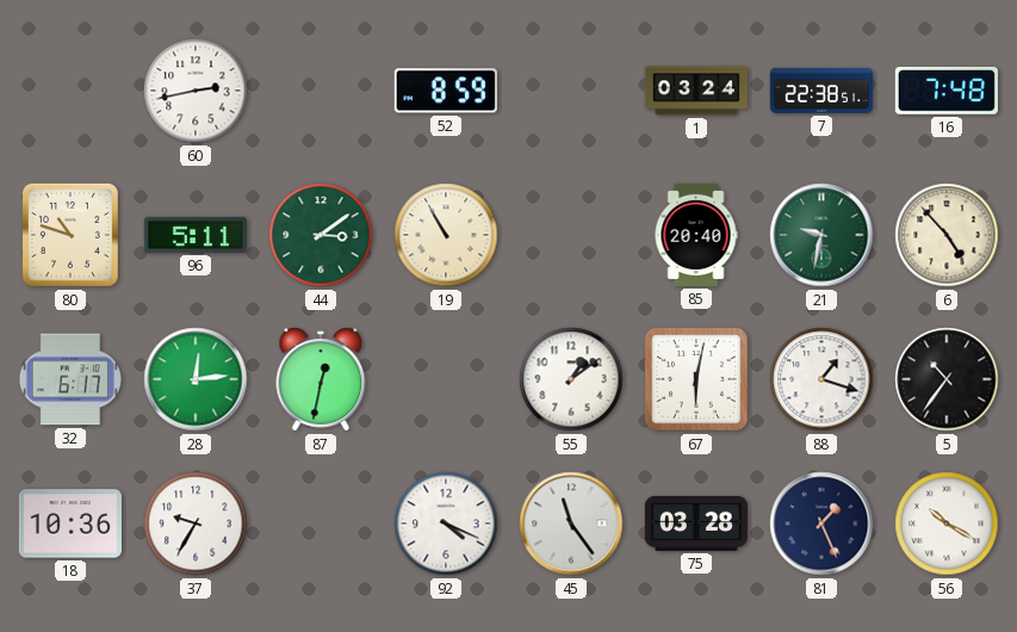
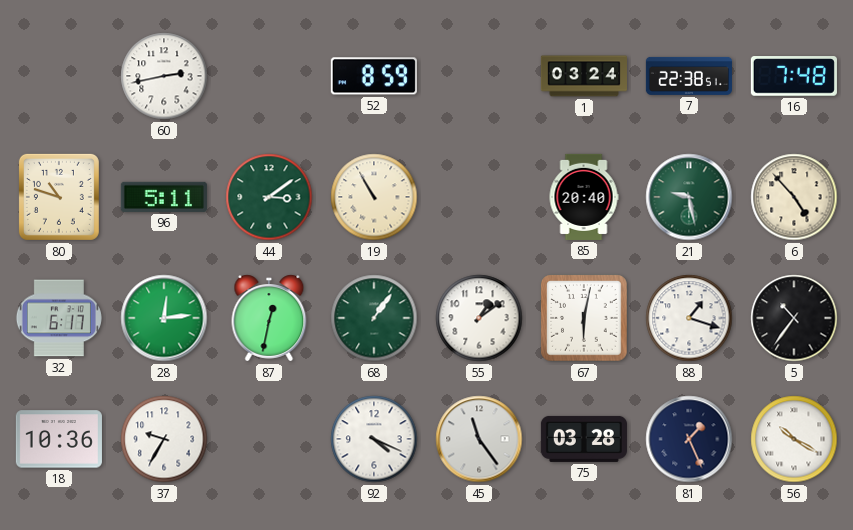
21: 9:32 -> 9:28
68: none -> 1:06
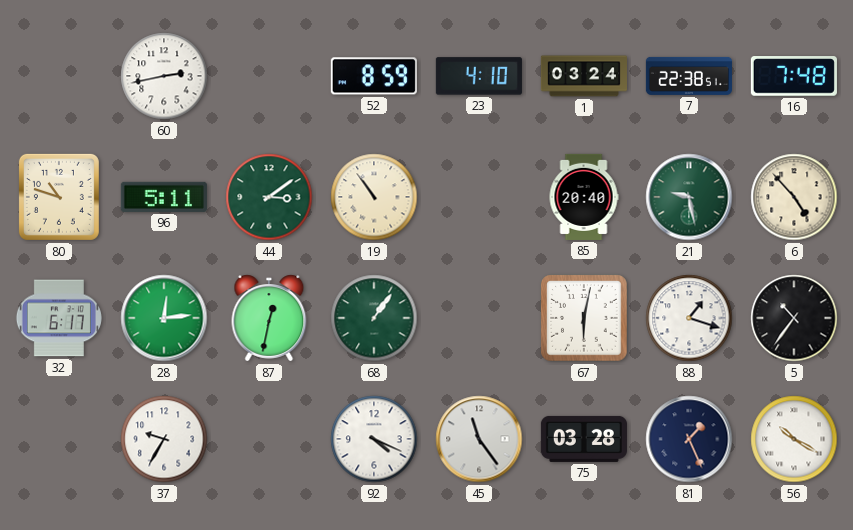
23: none -> 4:10
19: 10:55 -> 10:54
55: 1:09 -> none
18: 10:36 -> none
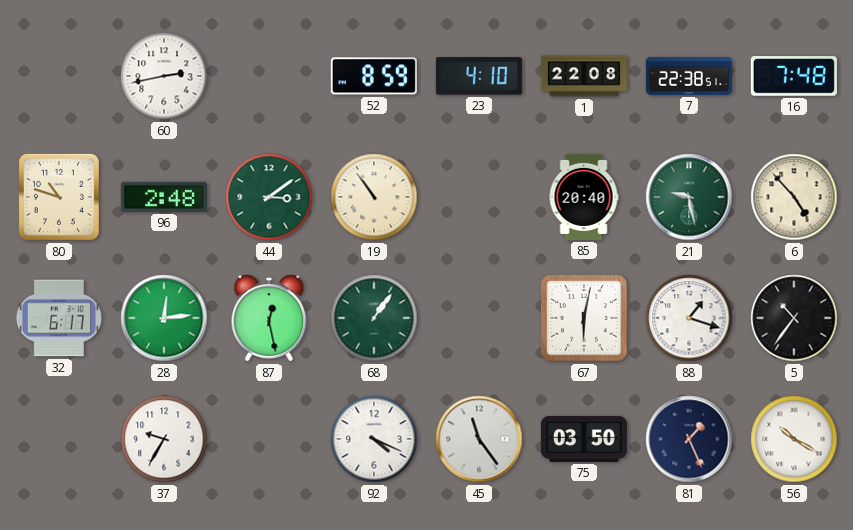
1: 03:24 -> 22:08
96: 5:11 -> 2:48
87: 12:32 -> 12:28
75: 03:28 -> 03:50
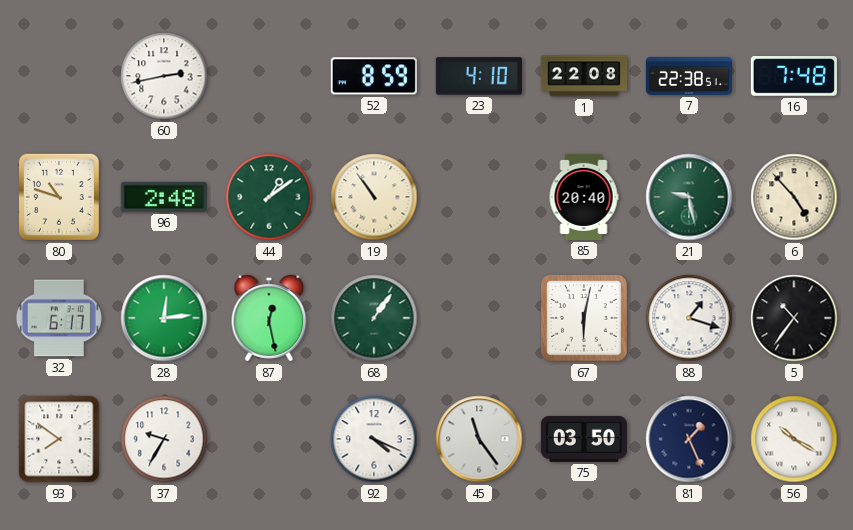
44: 3:09 -> 1:09
93: none -> 7:51
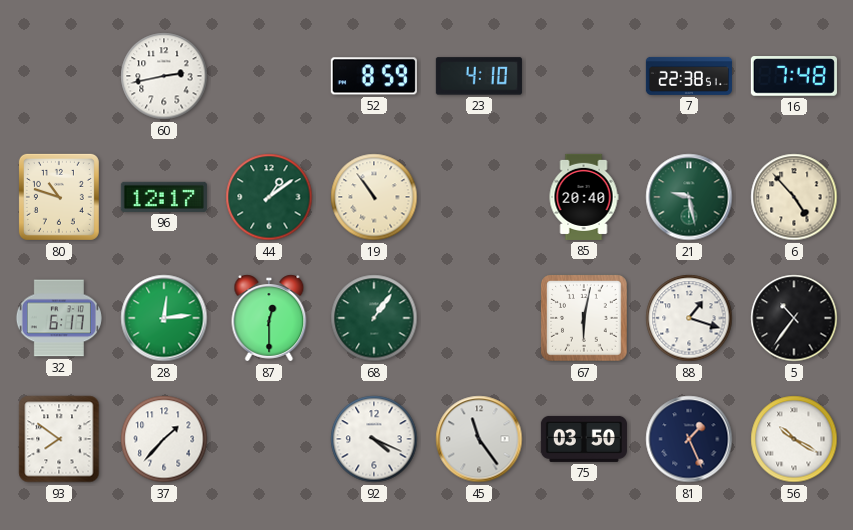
1: 22:08 -> none
96: 2:48 -> 12:17
87: 12:28 -> 12:30
37: 9:35 -> 1:37
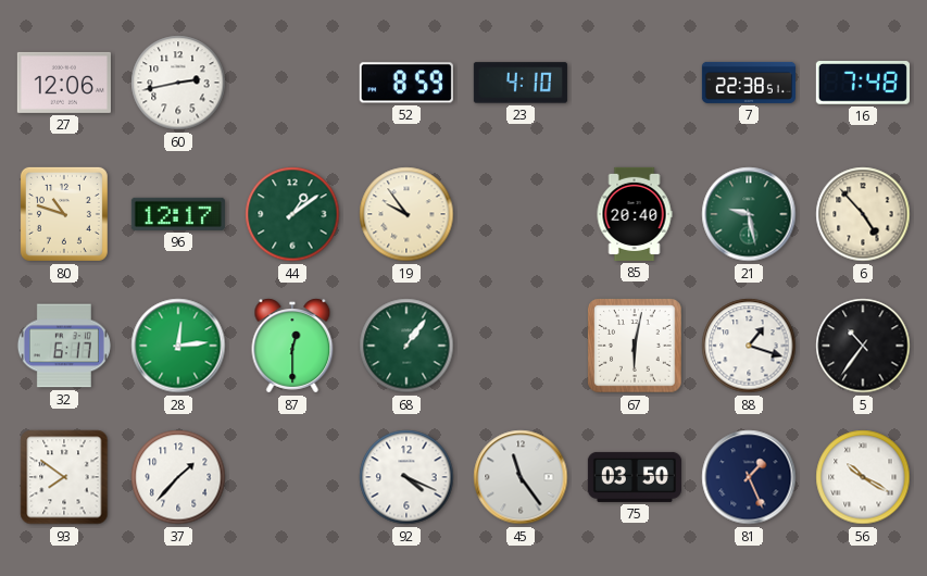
27: none -> 12:06
19: 10:54 -> 9:54
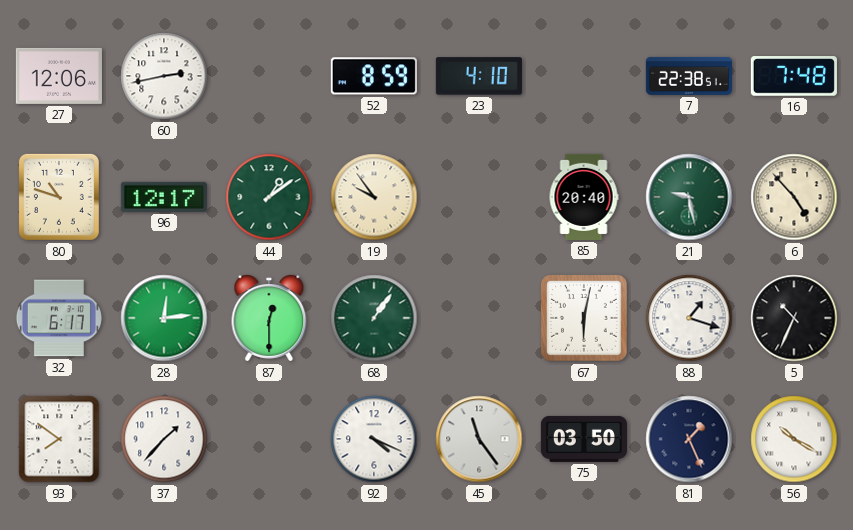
5: 10:36 -> 10:34
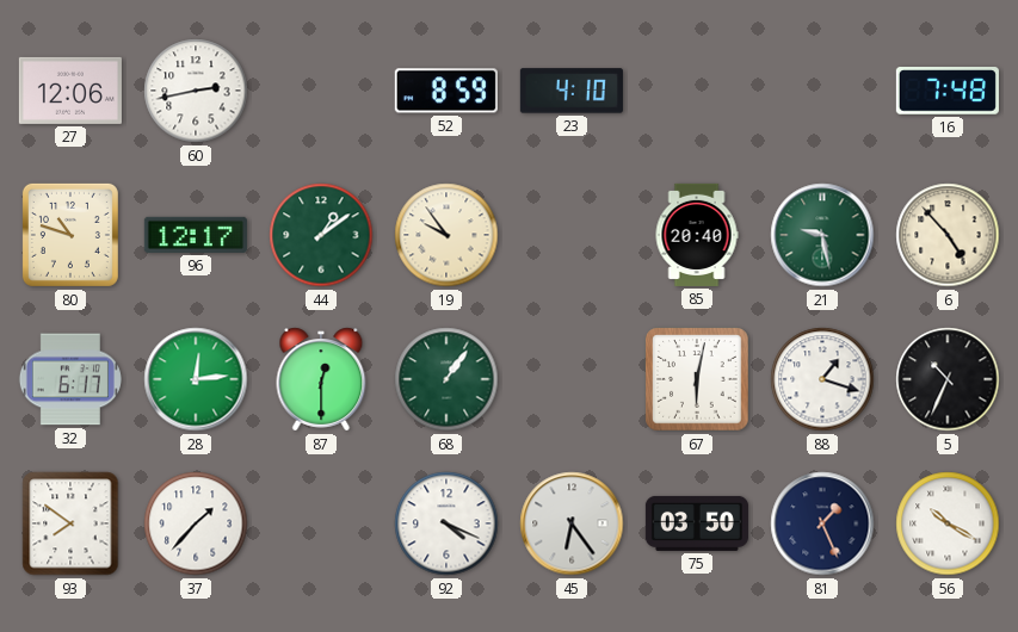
7: 22:38 -> none
45: 11:24 -> 6:24
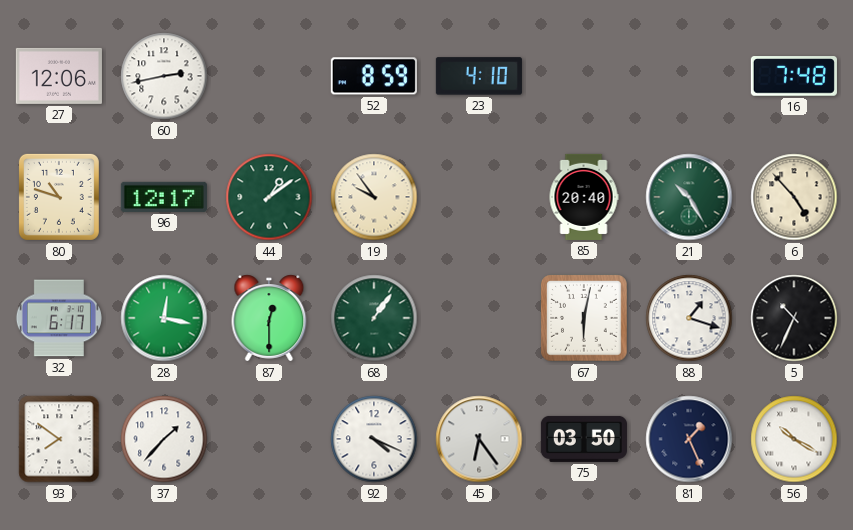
21: 9:28 -> 10:25
28: 12:14 -> 12:17
